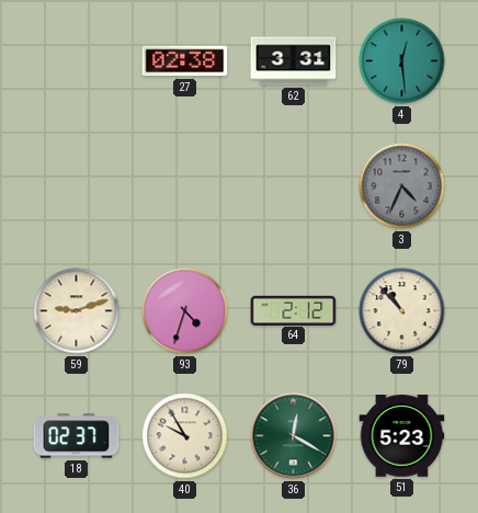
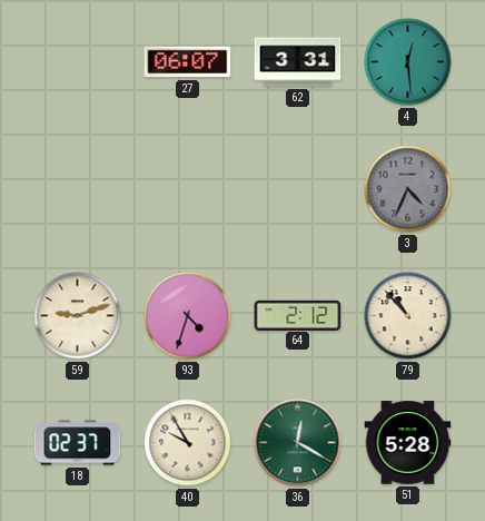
27: 02:38 -> 06:07
51: 5:23 -> 5:28
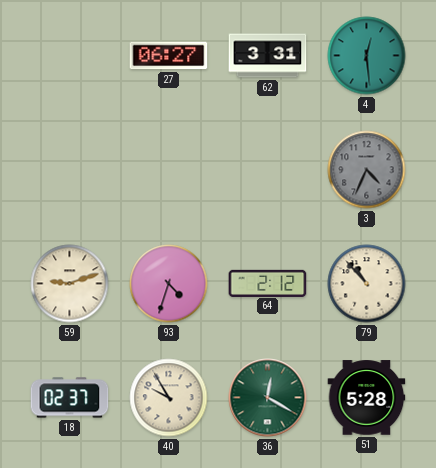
27: 06:07 -> 06:27
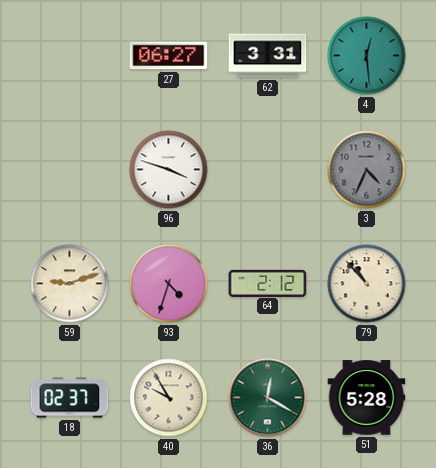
96: none -> 3:48
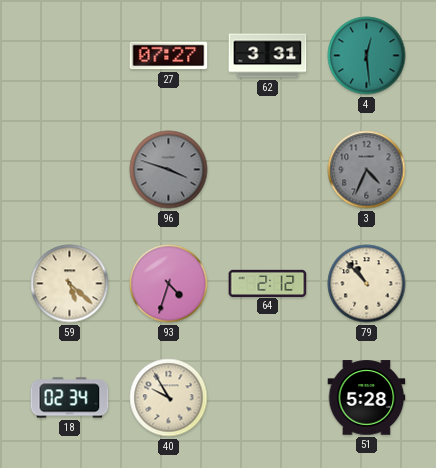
27: 06:27 -> 07:27
96 dial: white -> grey
59: 9:12 -> 5:22
18: 02:37 -> 02:34
36: 12:20 -> none
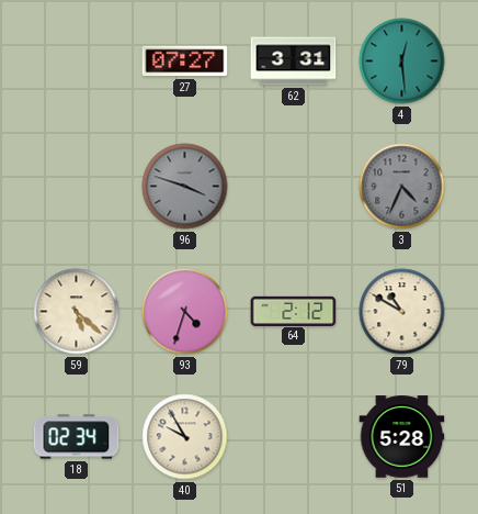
79: 10:53 -> 10:50
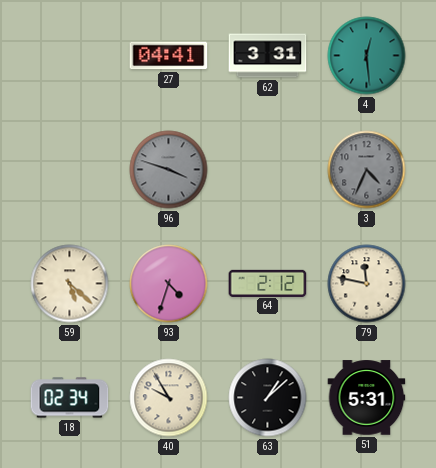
27: 07:27 -> 04:41
79: 10:50 -> 11:47
63: none -> 1:08
51: 5:28 -> 5:31
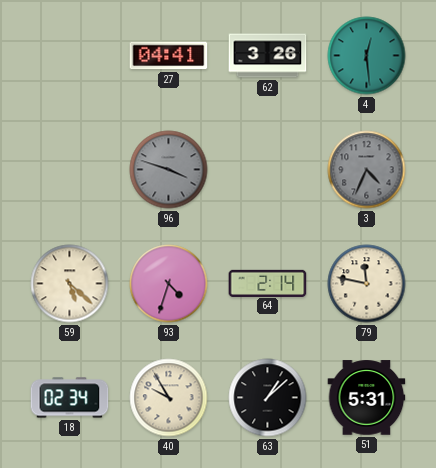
62: 3:31 -> 3:26
64: 2:12 -> 2:14
